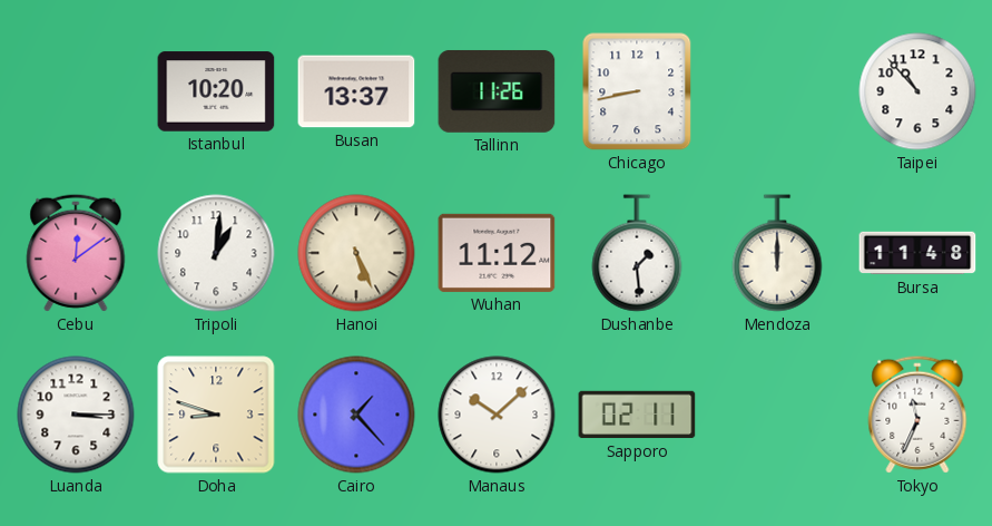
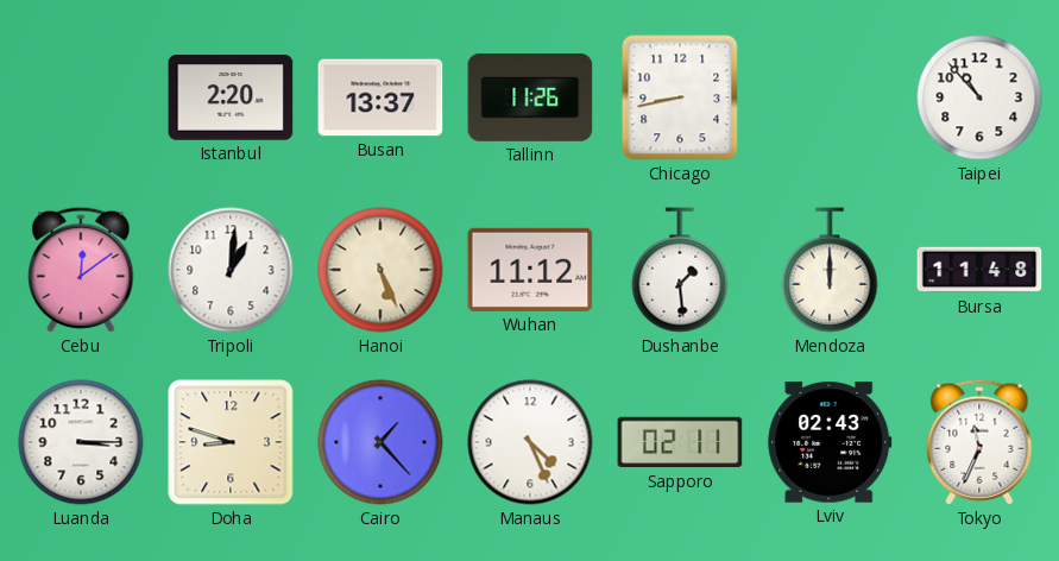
Istanbul: 10:20 -> 2:20
Manaus: 10:08 -> 4:26
Lviv: none -> 02:43
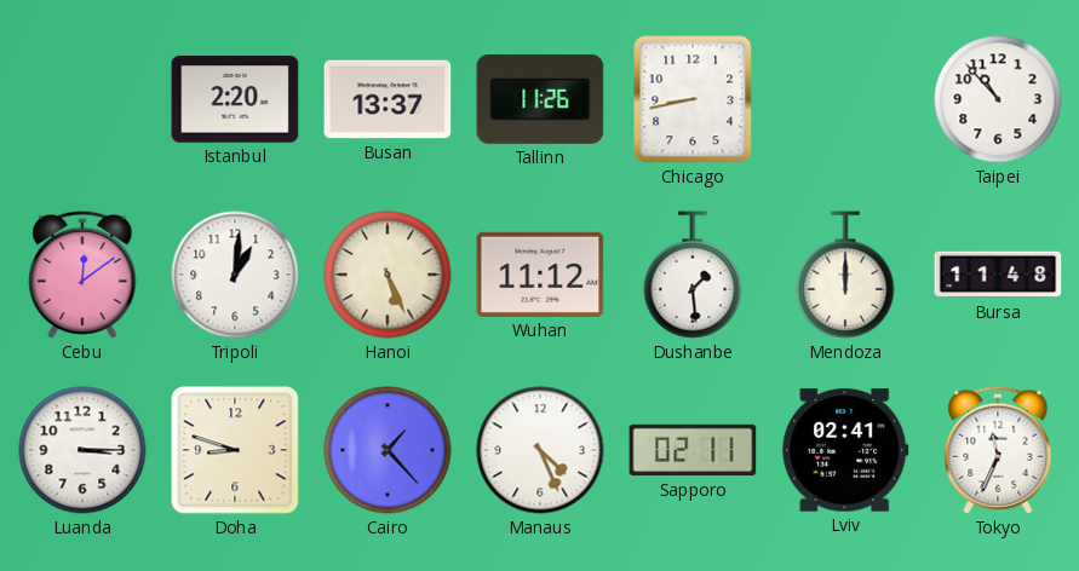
Lviv: 02:43 -> 02:41
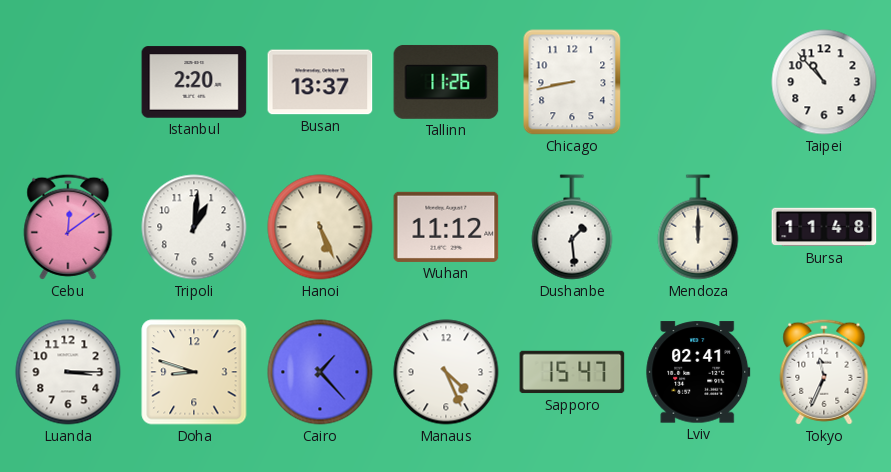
Sapporo: 02:11 -> 15:47
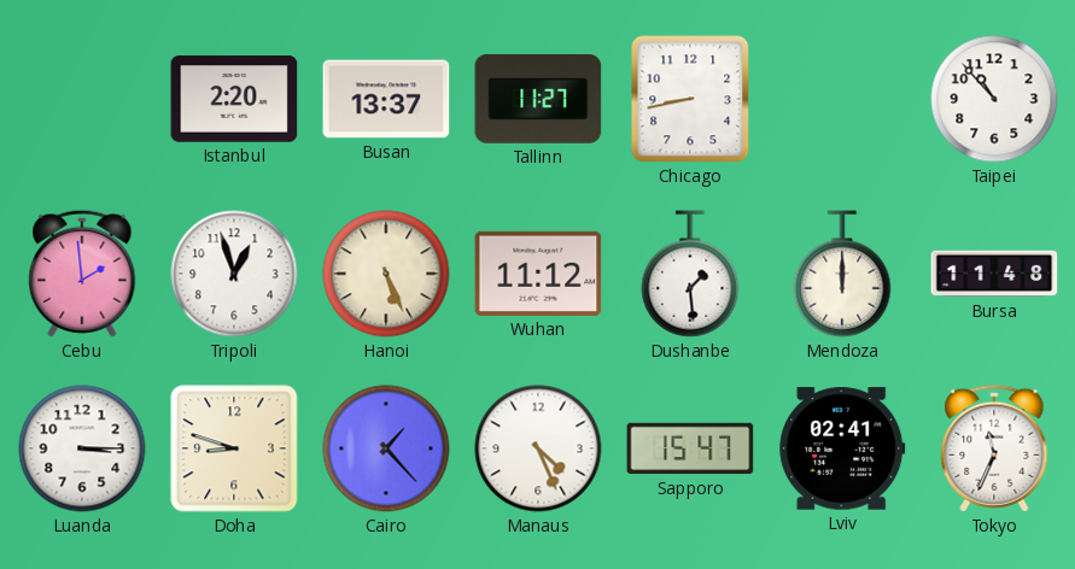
Tallinn: 11:26 -> 11:27
Cebu: 12:09 -> 1:59
Tripoli: 1:01 -> 12:57
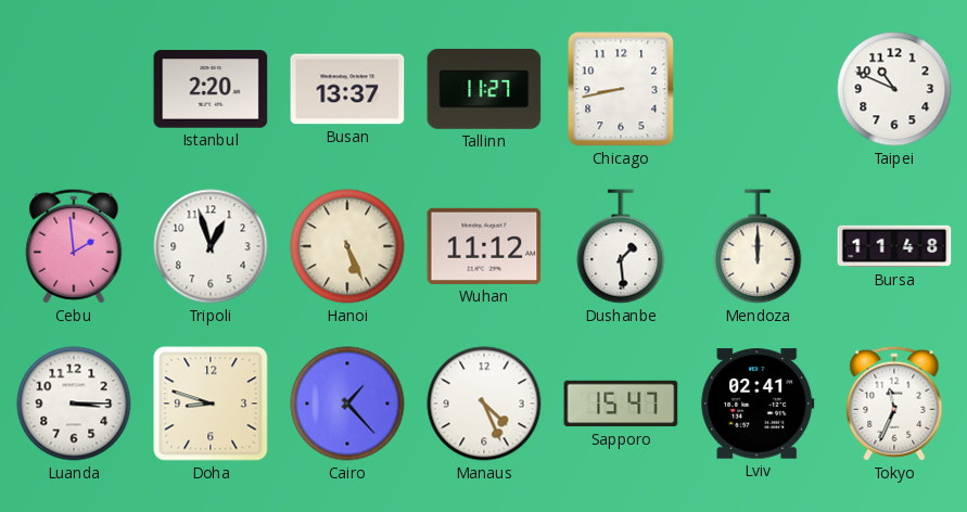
Taipei: 10:53 -> 10:49
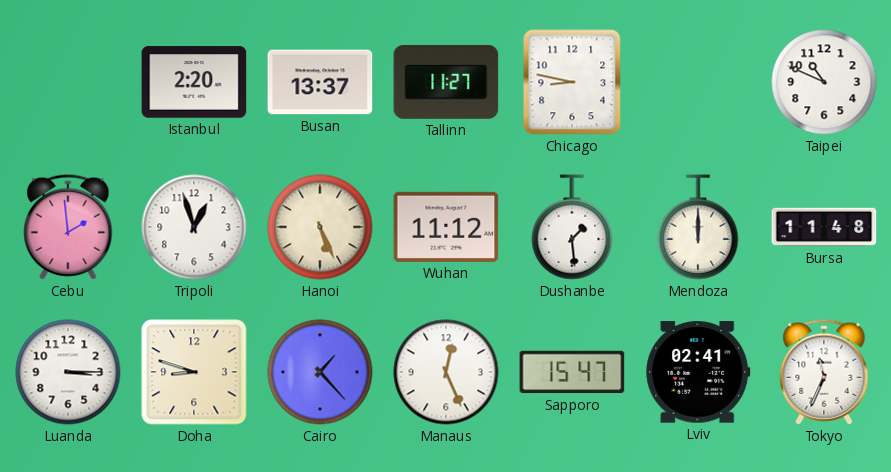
Chicago: 8:43 -> 8:47
Manaus: 4:26 -> 12:26
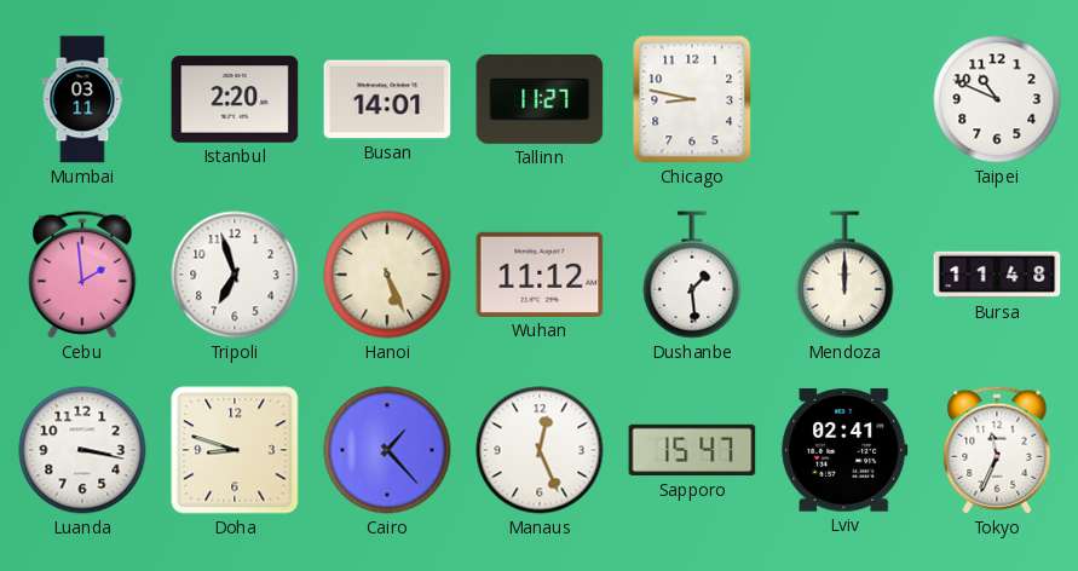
Mumbai: none -> 03:11
Busan: 13:37 -> 14:01
Tripoli: 12:57 -> 6:57
Luanda: 3:15 -> 3:17
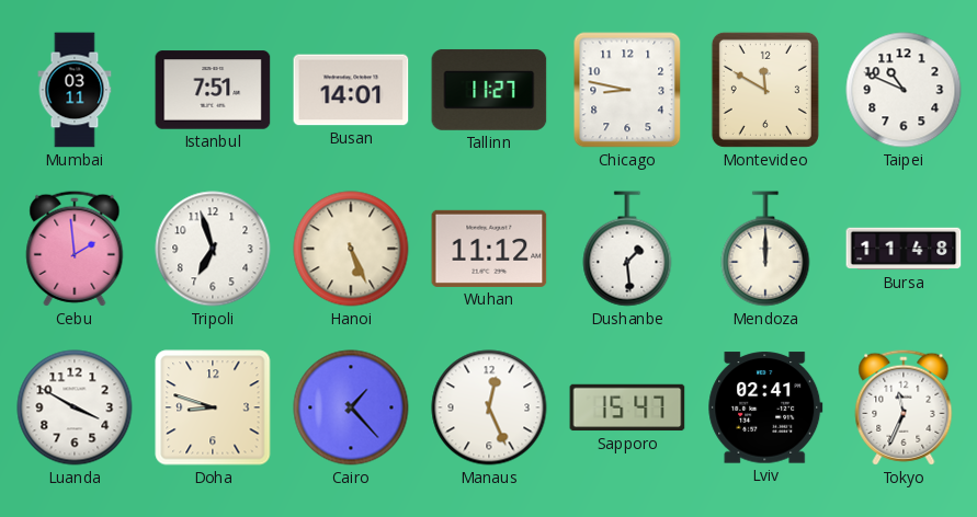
Istanbul: 2:20 -> 7:51
Montevideo: none -> 11:50
Luanda: 3:17 -> 3:50
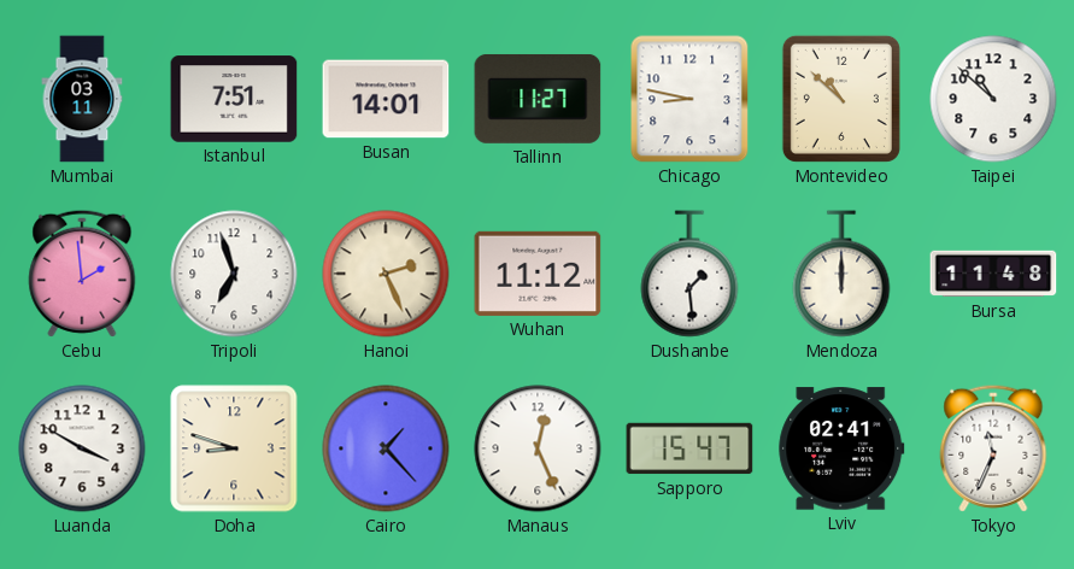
Montevideo: 11:50 -> 10:52
Taipei: 10:49 -> 10:52
Hanoi: 5:26 -> 2:26
